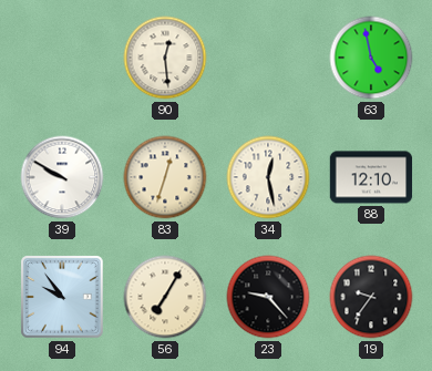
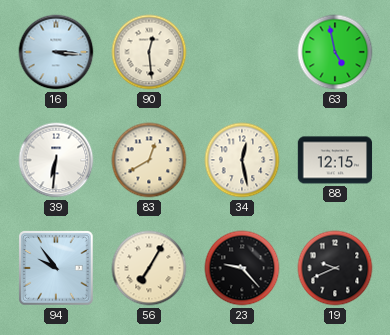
16: none -> 3:16
39: 9:50 -> 6:31
83: 12:33 -> 12:40
88: 12:10 -> 12:15
19: 9:36 -> 9:41
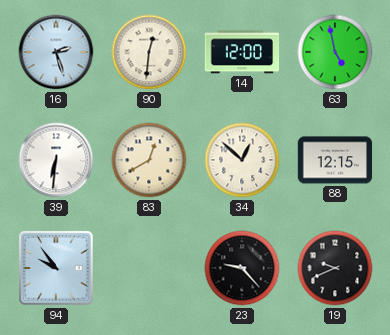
16: 3:16 -> 2:27
90: 12:29 -> 12:31
14: none -> 12:00
34: 12:28 -> 12:52
56: 7:05 -> none
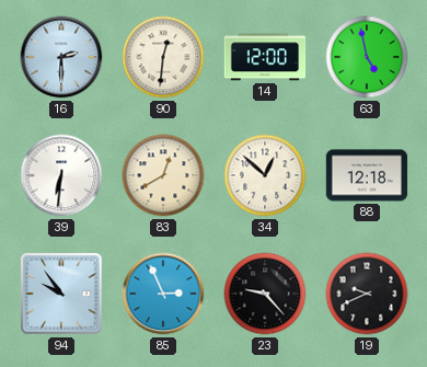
16: 2:27 -> 2:30
88: 12:15 -> 12:18
85: none -> 2:56
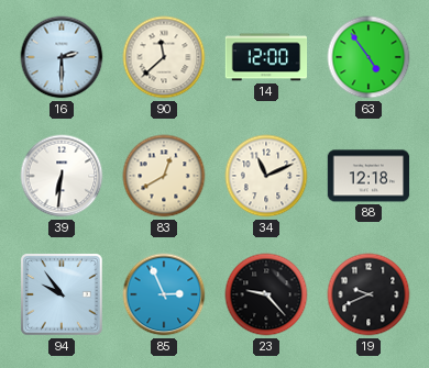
90: 12:31 -> 11:38
63: 4:58 -> 4:54
34: 12:52 -> 11:11
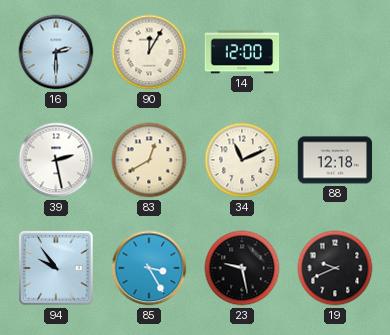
90: 11:38 -> 12:05
63: 4:54 -> none
39: 6:31 -> 2:28
85: 2:56 -> 3:25
23: 9:23 -> 9:28
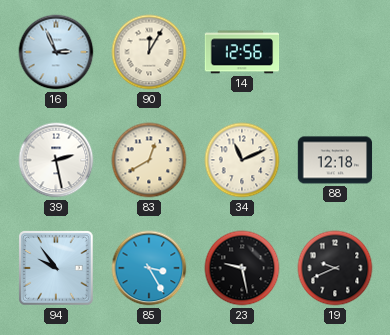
16: 2:30 -> 2:56
14: 12:00 -> 12:56
